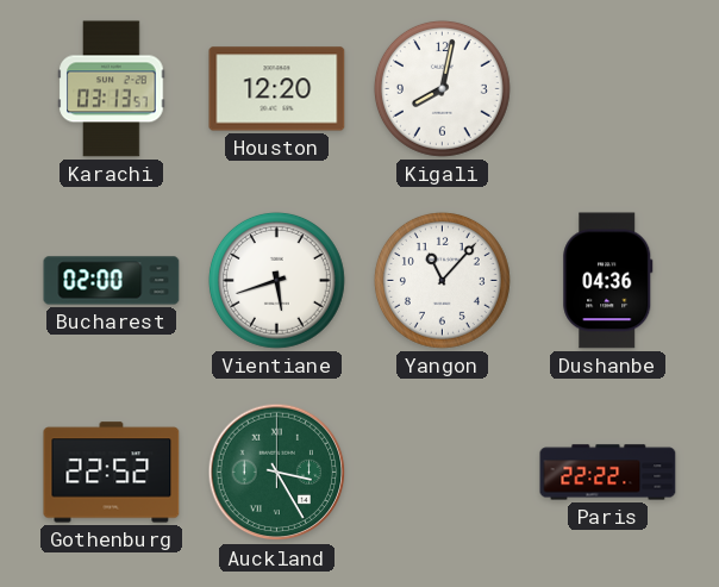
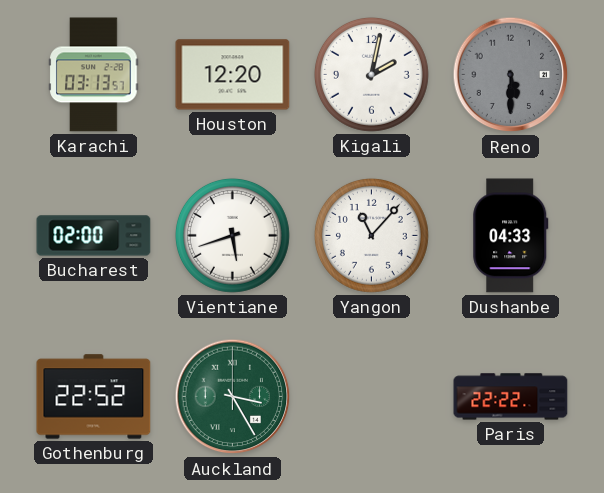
Kigali: 8:02 -> 2:02
Reno: none -> 5:30
Dushanbe: 04:36 -> 04:33
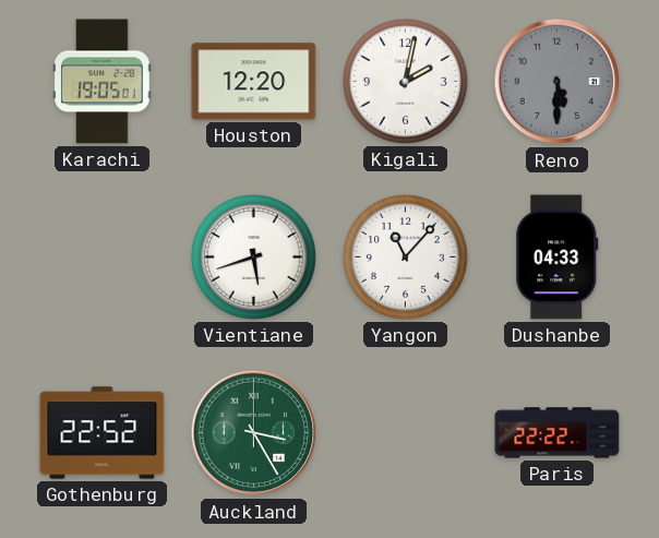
Karachi: 03:13 -> 19:05
Bucharest: 02:00 -> none
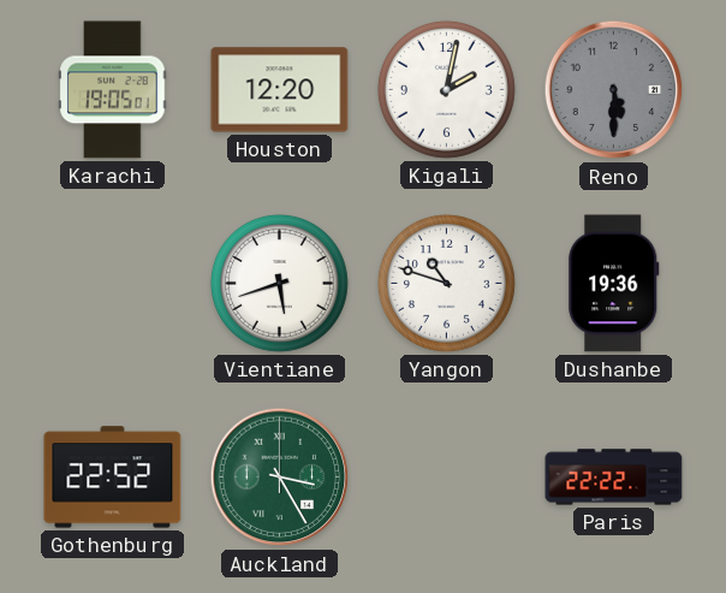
Yangon: 11:07 -> 10:48
Dushanbe: 04:33 -> 19:36
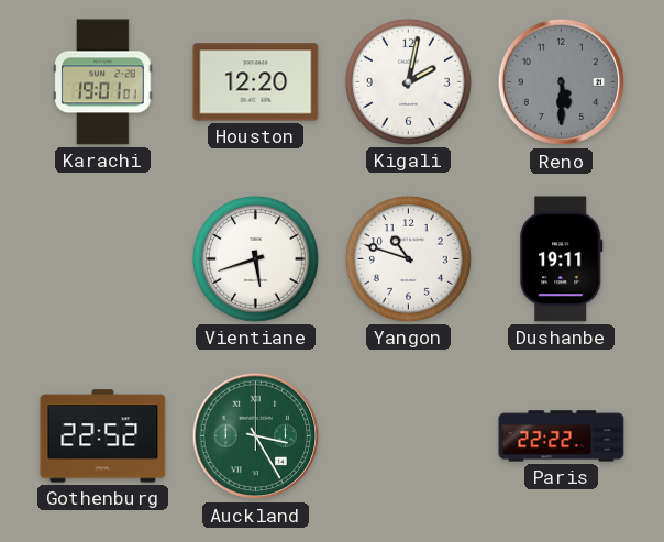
Karachi: 19:05 -> 19:01
Dushanbe: 19:36 -> 19:11
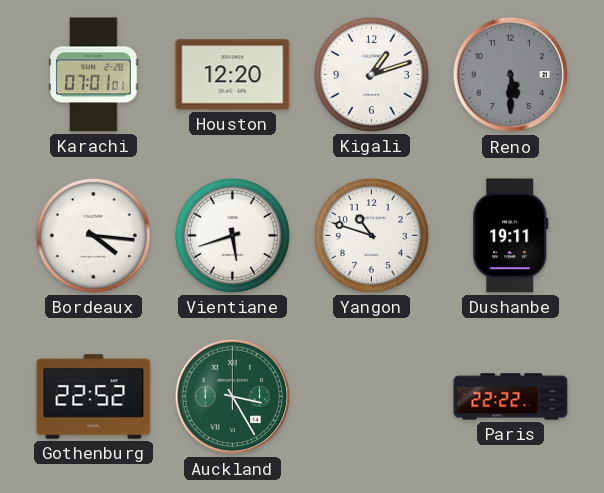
Karachi: 19:01 -> 07:01
Kigali: 2:02 -> 1:12
Bordeaux: none -> 4:16
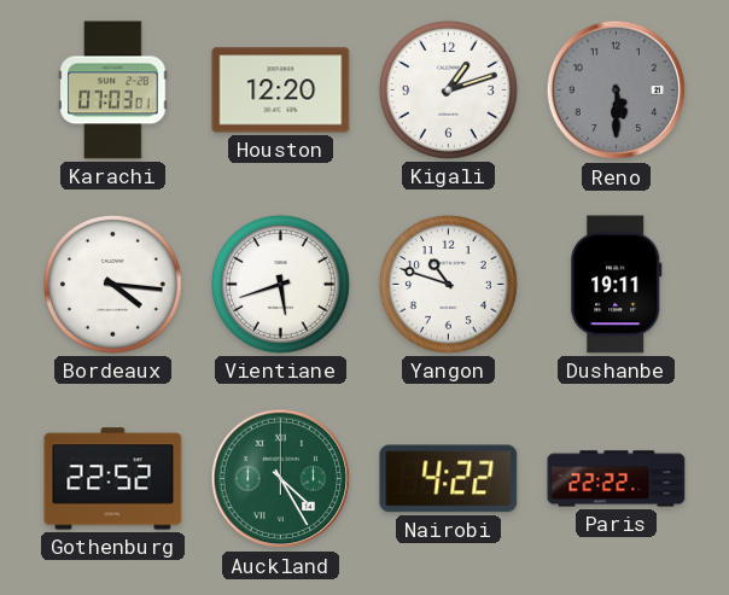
Karachi: 07:01 -> 07:03
Auckland: 3:25 -> 4:25
Nairobi: none -> 4:22
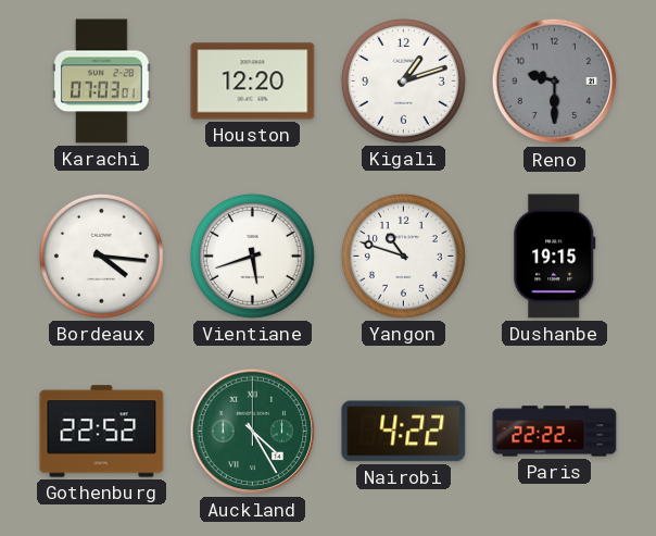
Reno: 5:30 -> 9:30
Dushanbe: 19:11 -> 19:15
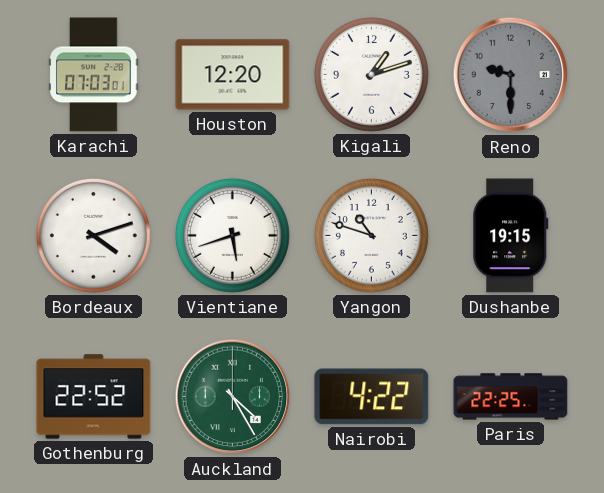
Bordeaux: 4:16 -> 4:12
Paris: 22:22 -> 22:25
